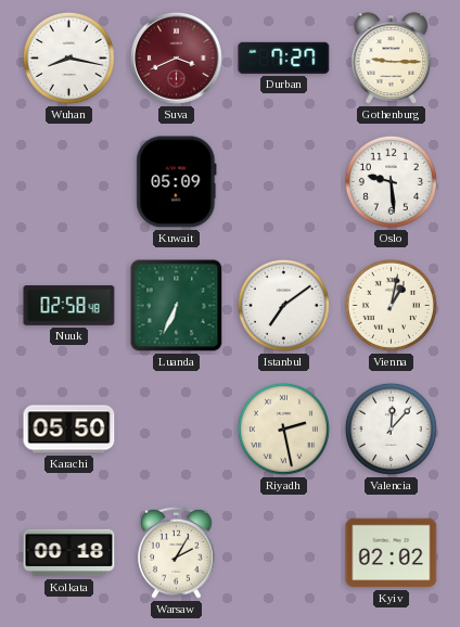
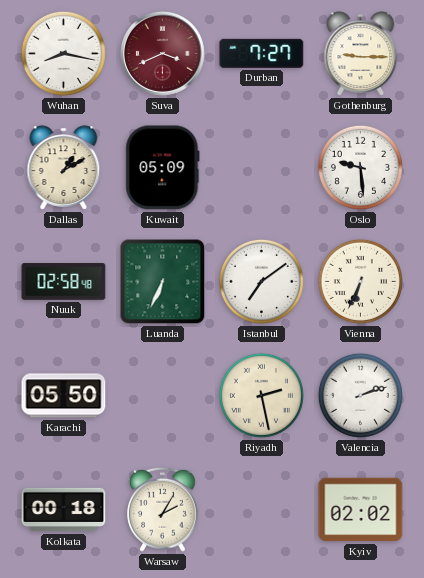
Dallas: none -> 1:10
Vienna: 1:02 -> 6:34
Valencia: 12:07 -> 2:12
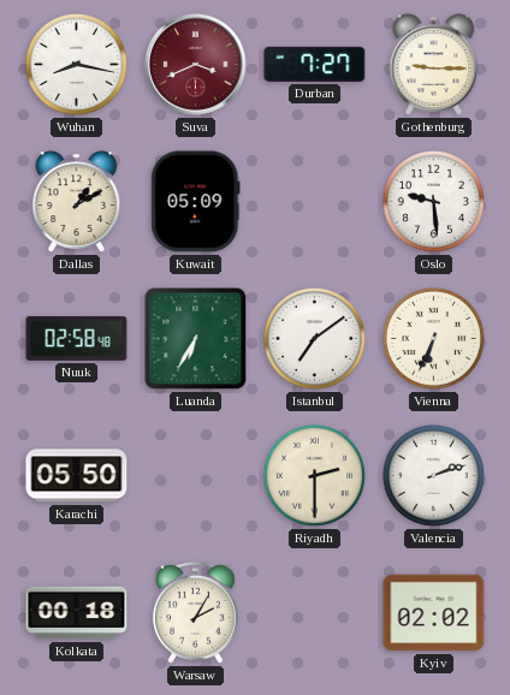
Luanda: 6:34 -> 6:35
Riyadh: 2:28 -> 2:30
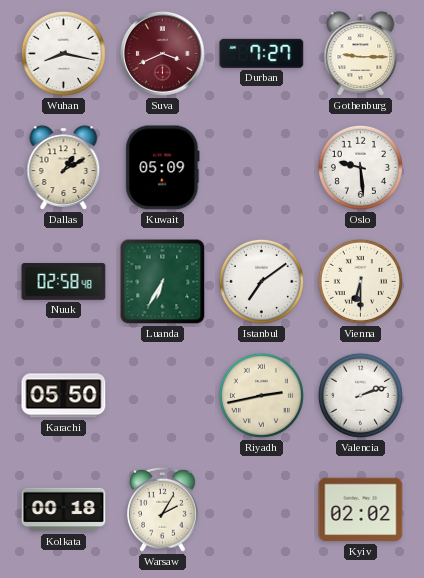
Vienna: 6:34 -> 6:30
Riyadh: 2:30 -> 2:43
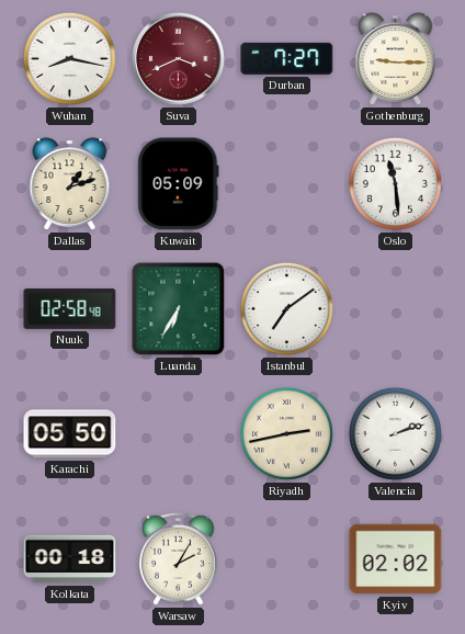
Dallas: 1:10 -> 1:12
Oslo: 9:29 -> 11:29
Vienna: 6:30 -> none
